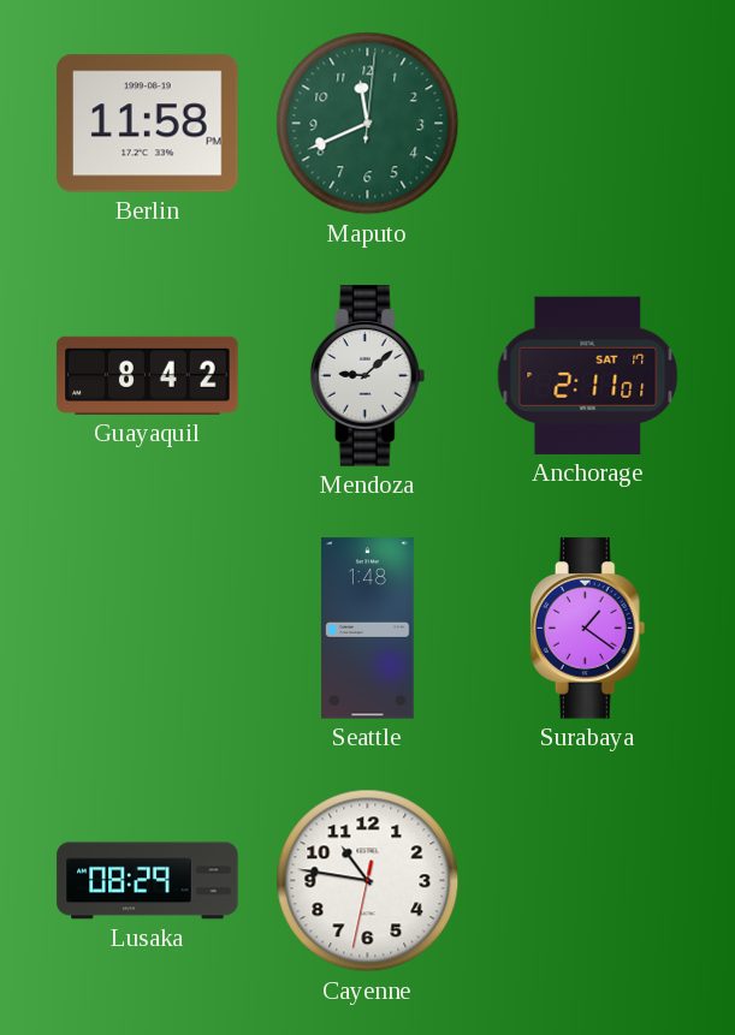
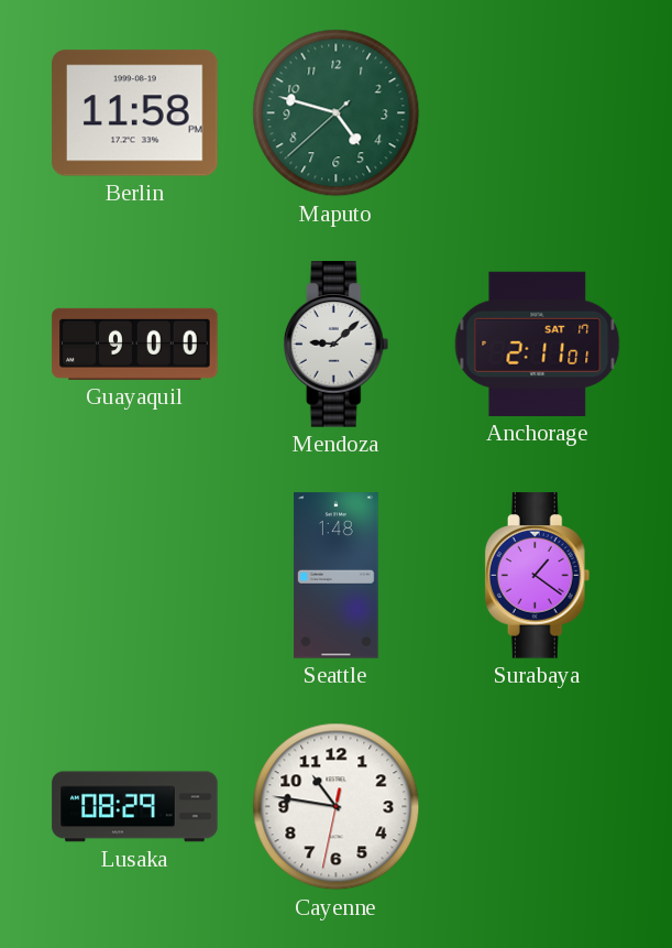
Maputo: 11:41 -> 4:47
Guayaquil: 8:42 -> 9:00
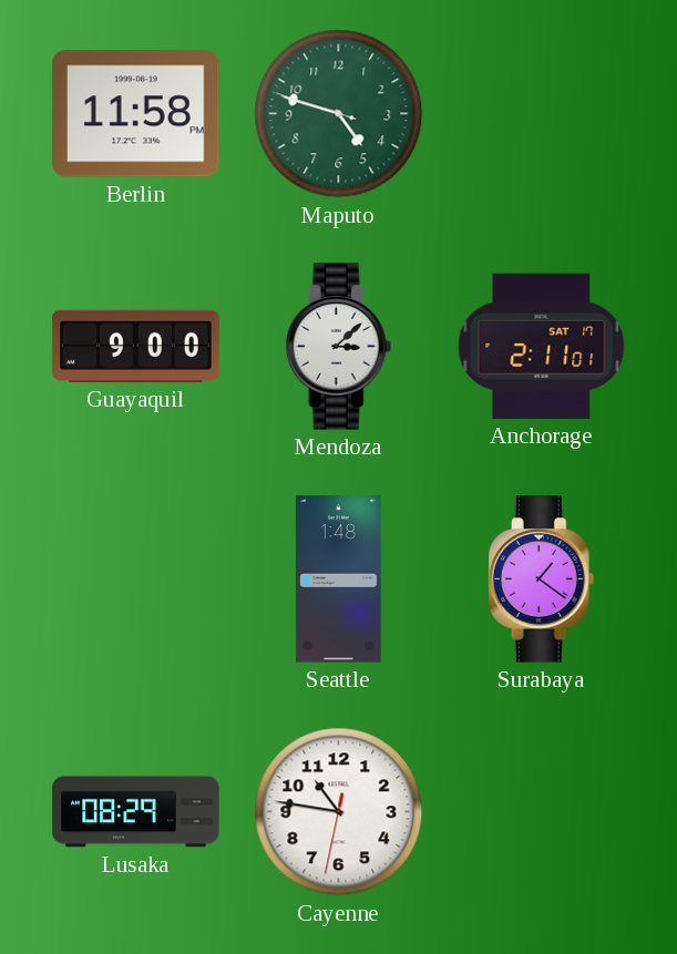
Maputo: 4:47:38 -> 4:47:48
Mendoza: 9:08 -> 3:08
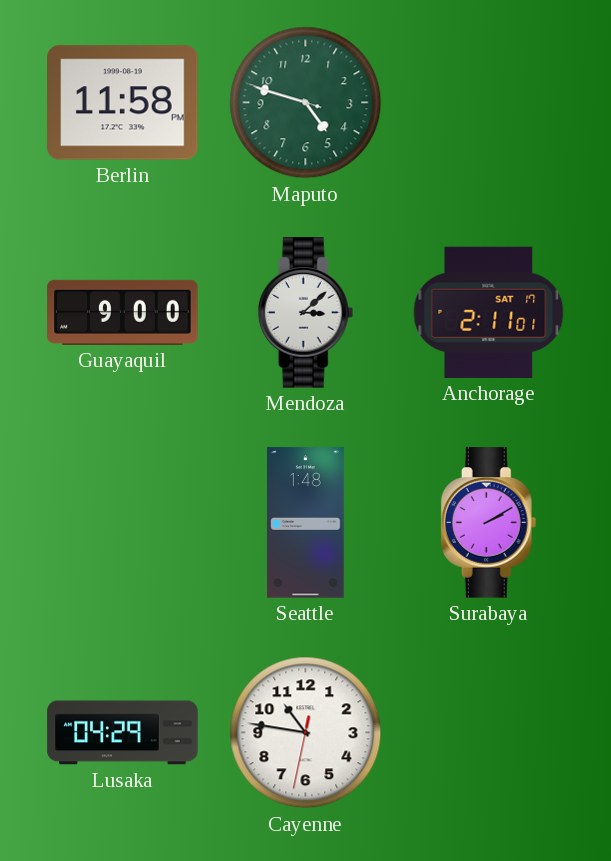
Surabaya: 1:21 -> 2:10
Lusaka: 08:29 -> 04:29
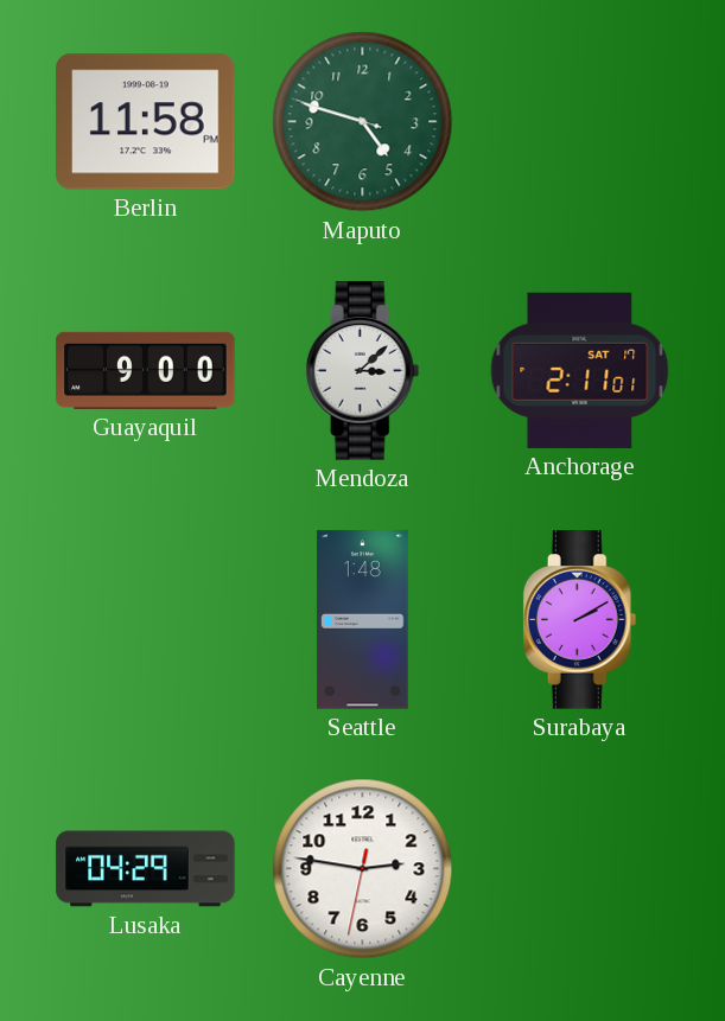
Cayenne: 10:46 -> 2:46
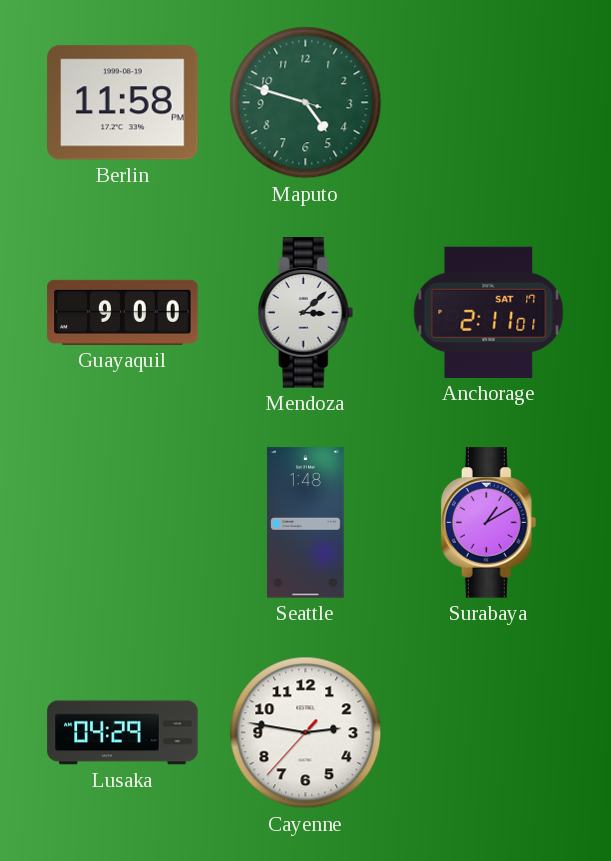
Surabaya: 2:10 -> 1:10
Cayenne: 2:46:32 -> 2:46:37
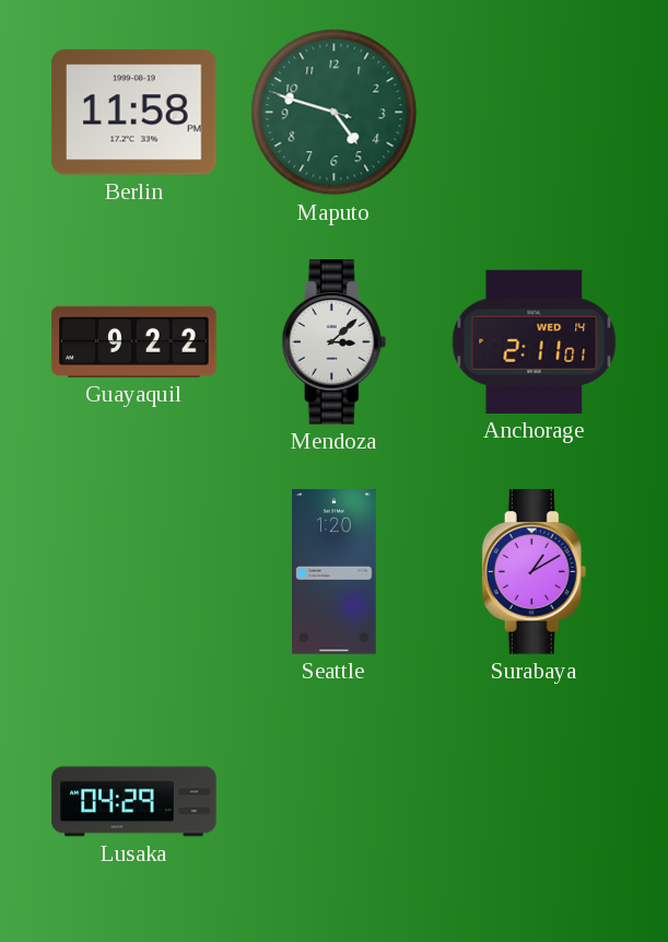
Guayaquil: 9:00 -> 9:22
Anchorage date: SAT 17 -> WED 14
Seattle: 1:48 -> 1:20
Cayenne: 2:46 -> none
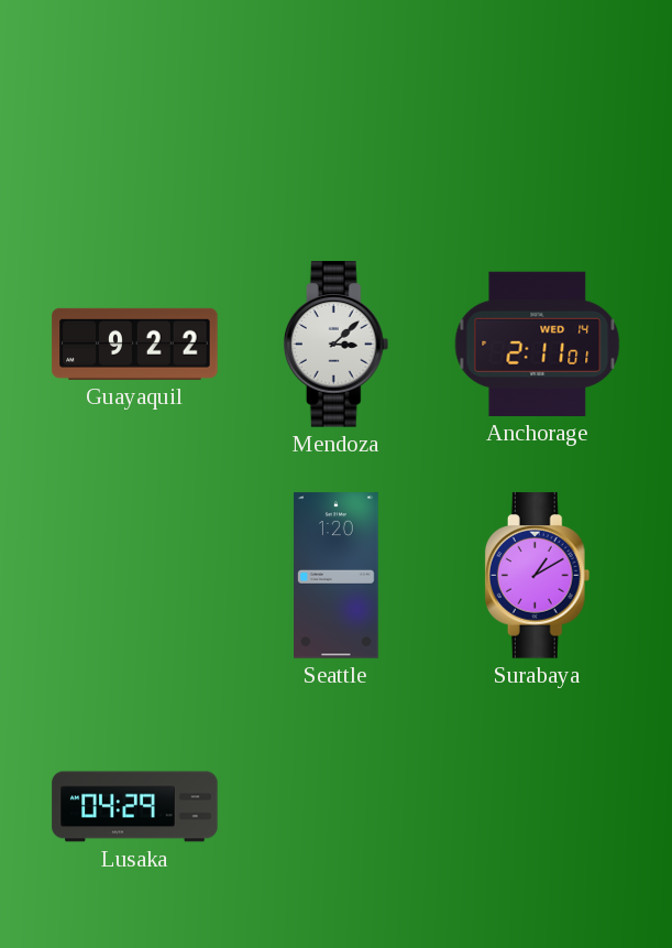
Berlin: 11:58 -> none
Maputo: 4:47 -> none
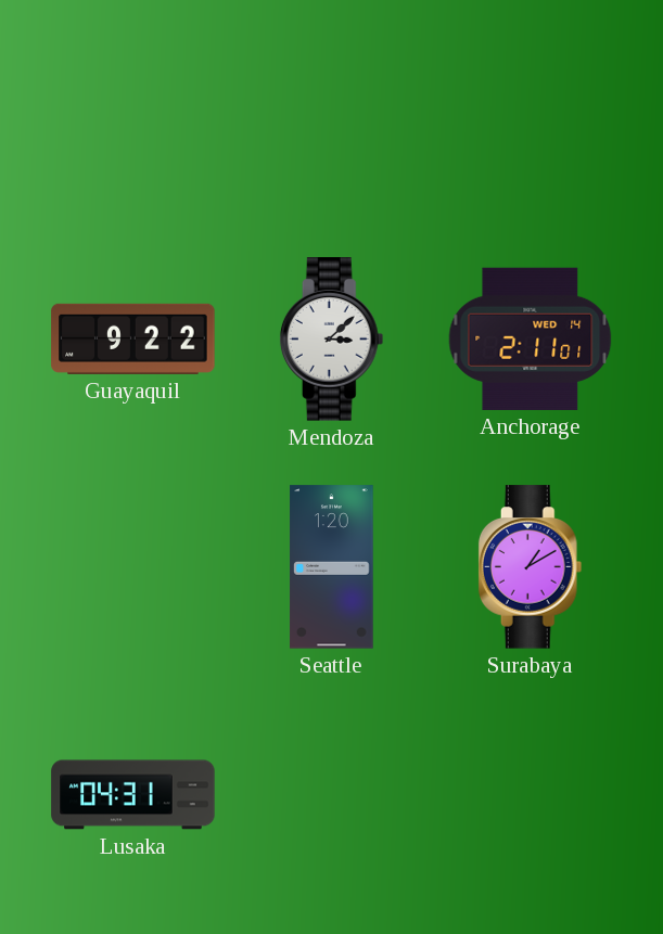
Lusaka: 04:29 -> 04:31
